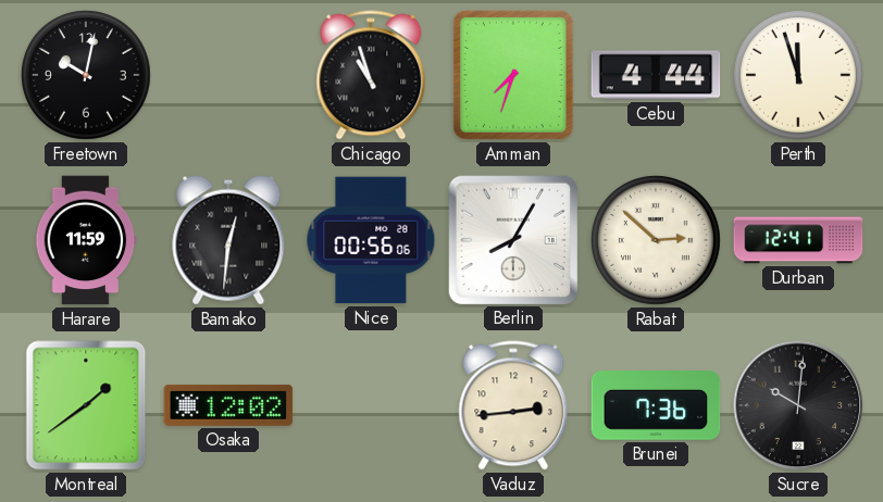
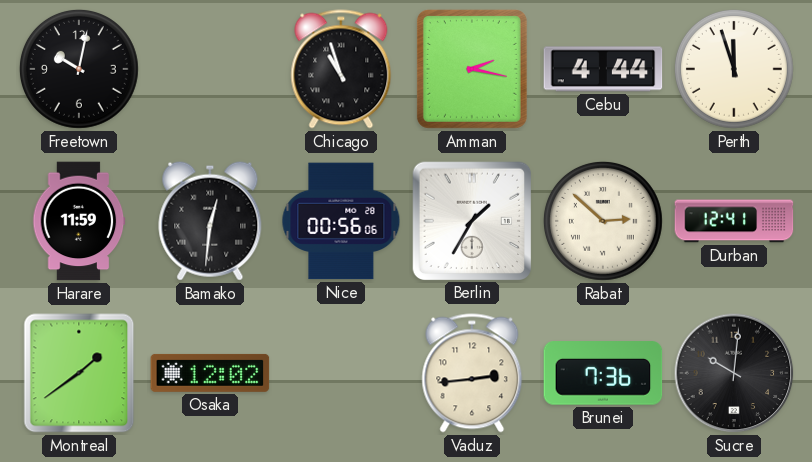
Amman: 7:33 -> 2:17
Berlin: 8:05 -> 1:35
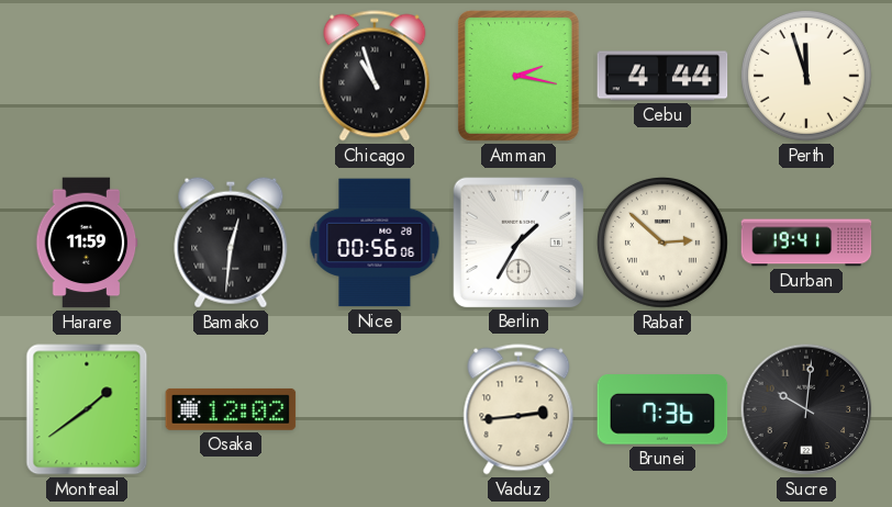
Freetown: 10:02 -> none
Durban: 12:41 -> 19:41
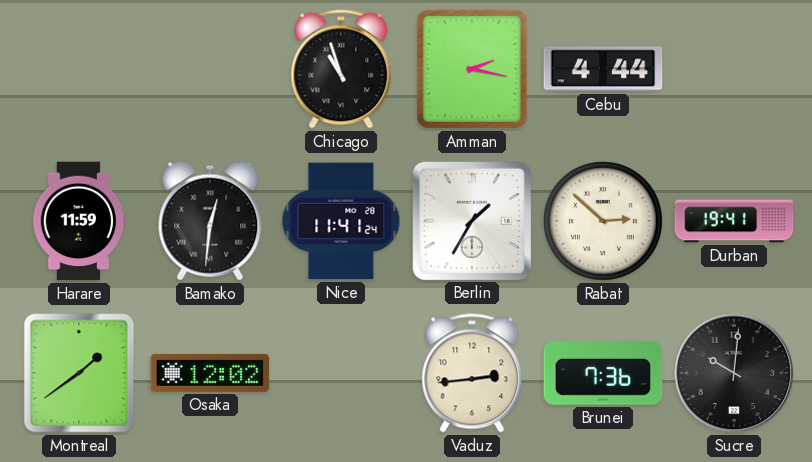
Perth: 11:57 -> none
Nice: 00:56 -> 11:41
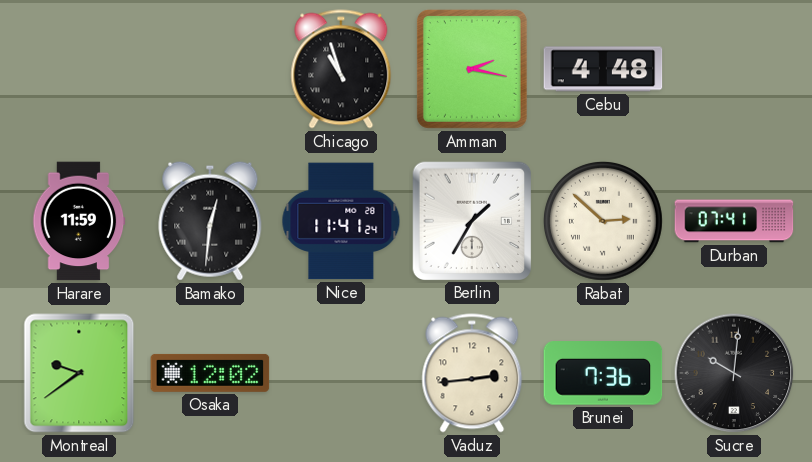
Cebu: 4:44 -> 4:48
Durban: 19:41 -> 07:41
Montreal: 1:39 -> 9:39
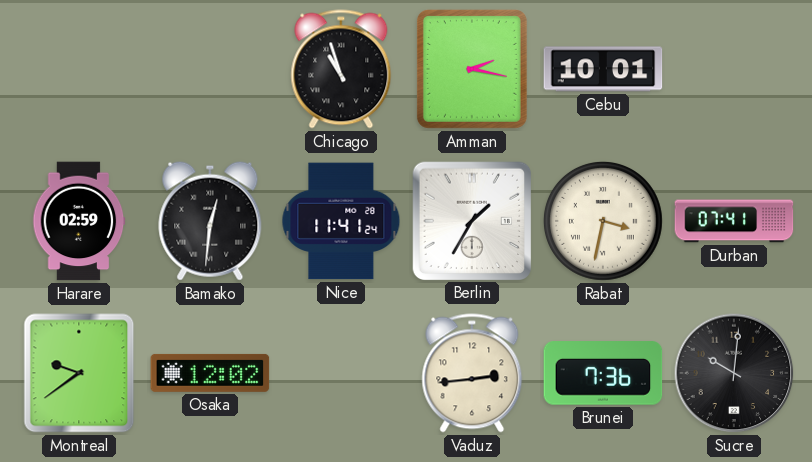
Cebu: 4:48 -> 10:01
Harare: 11:59 -> 02:59
Rabat: 2:52 -> 3:32
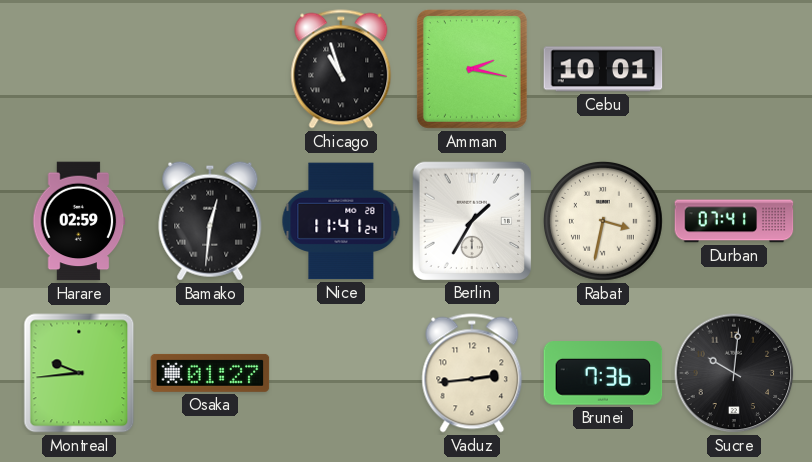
Montreal: 9:39 -> 9:44
Osaka: 12:02 -> 01:27
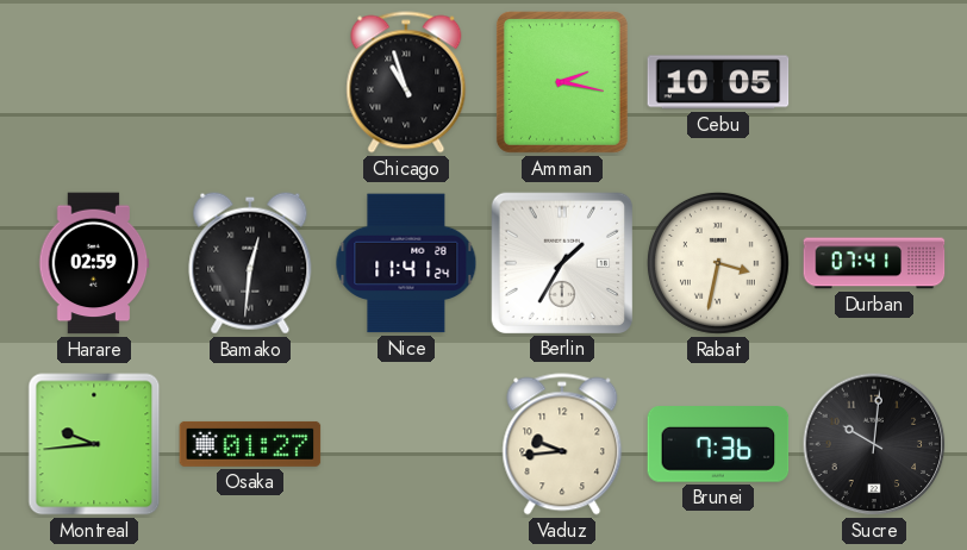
Cebu: 10:01 -> 10:05
Vaduz: 2:44 -> 9:44
